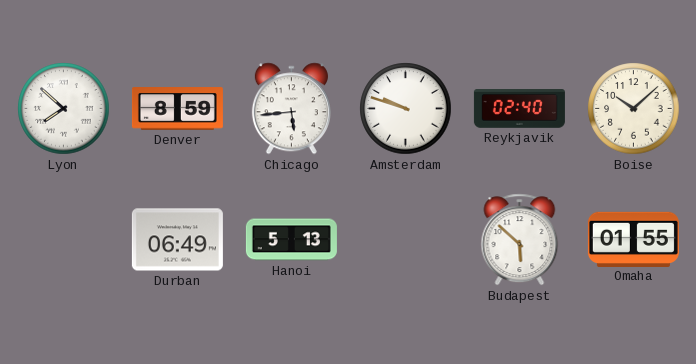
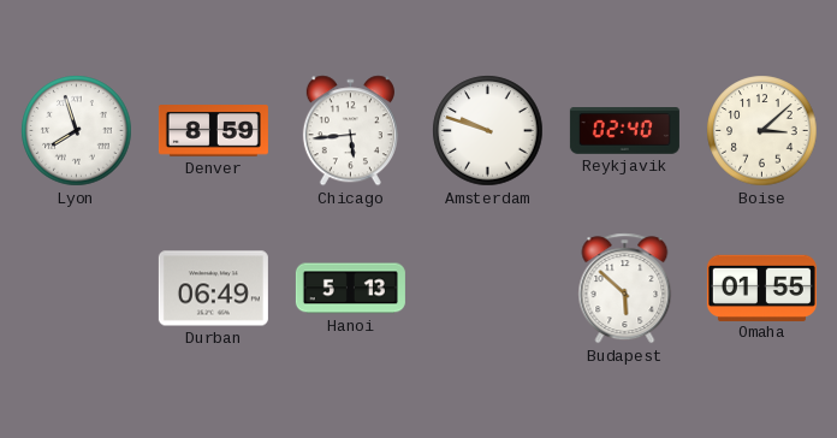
Lyon: 7:52 -> 7:57
Boise: 10:08 -> 3:08
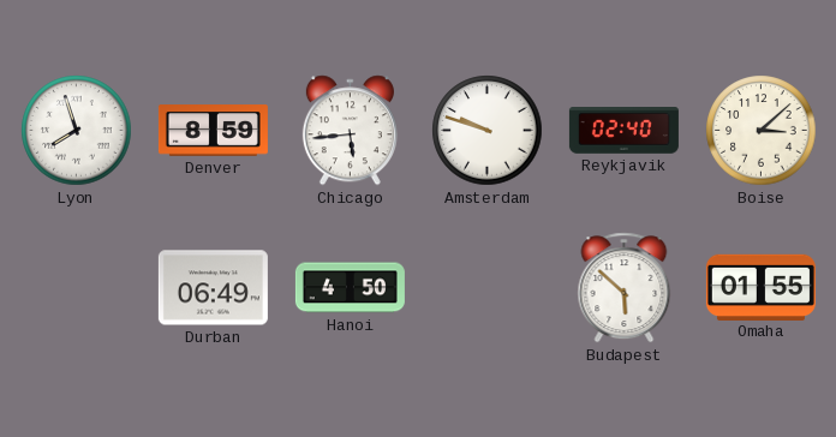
Hanoi: 5:13 -> 4:50
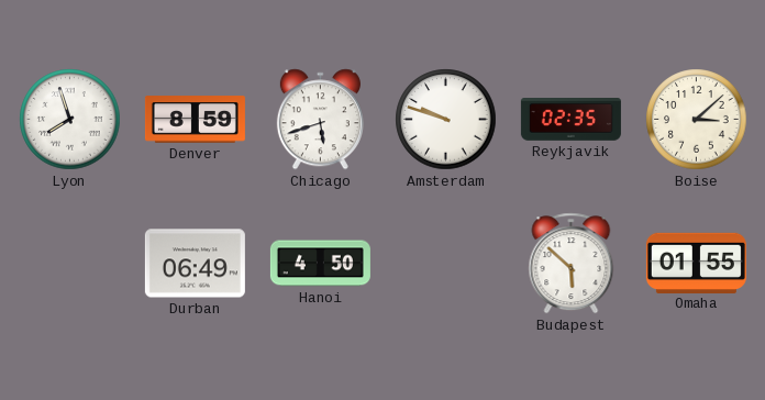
Chicago: 5:44 -> 5:42
Reykjavik: 02:40 -> 02:35
